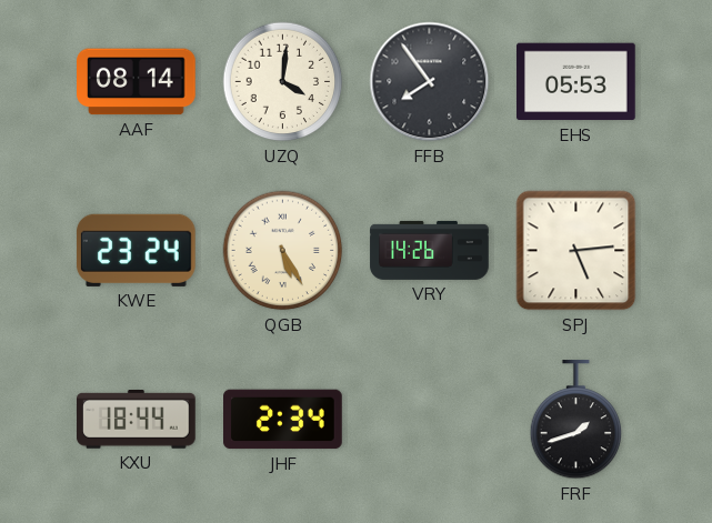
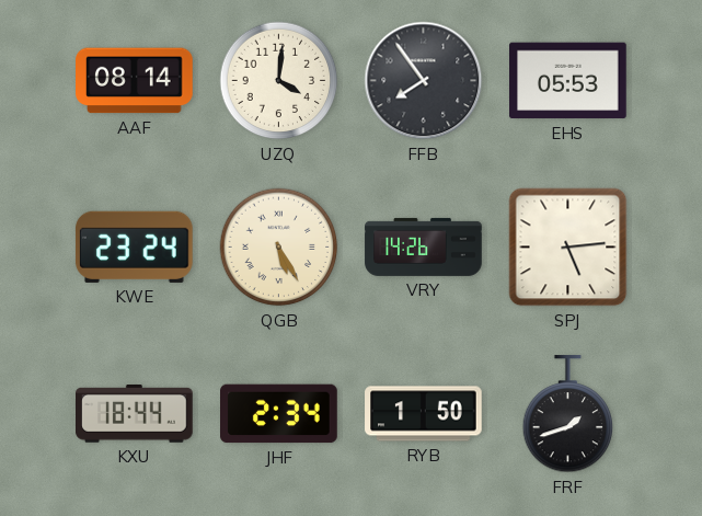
RYB: none -> 1:50
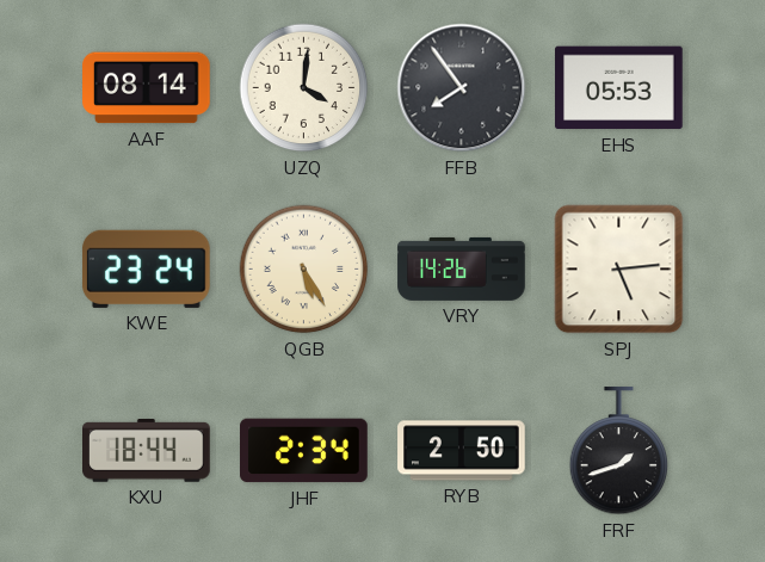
RYB: 1:50 -> 2:50
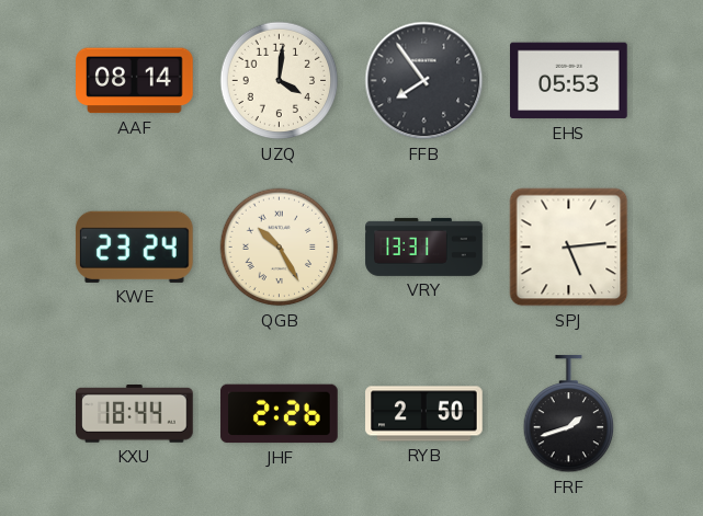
QGB: 5:25 -> 10:25
VRY: 14:26 -> 13:31
JHF: 2:34 -> 2:26
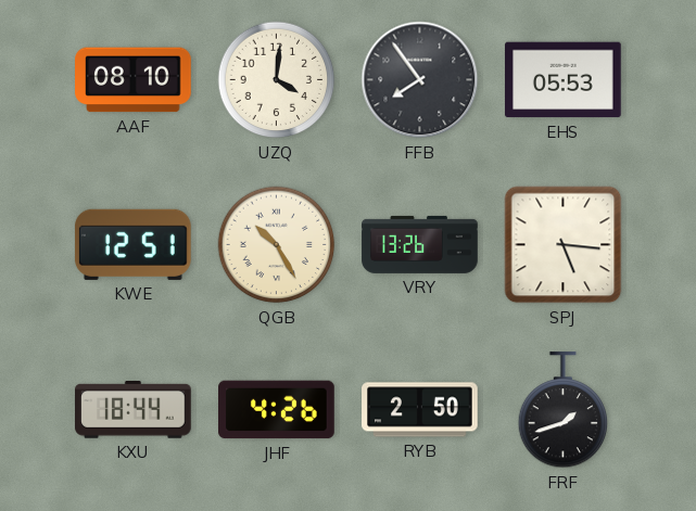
AAF: 08:14 -> 08:10
KWE: 23:24 -> 12:51
VRY: 13:31 -> 13:26
SPJ: 5:14 -> 5:16
JHF: 2:26 -> 4:26
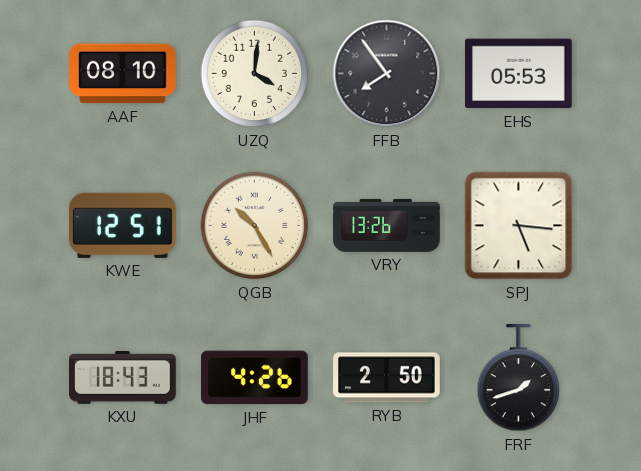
KXU: 18:44 -> 18:43
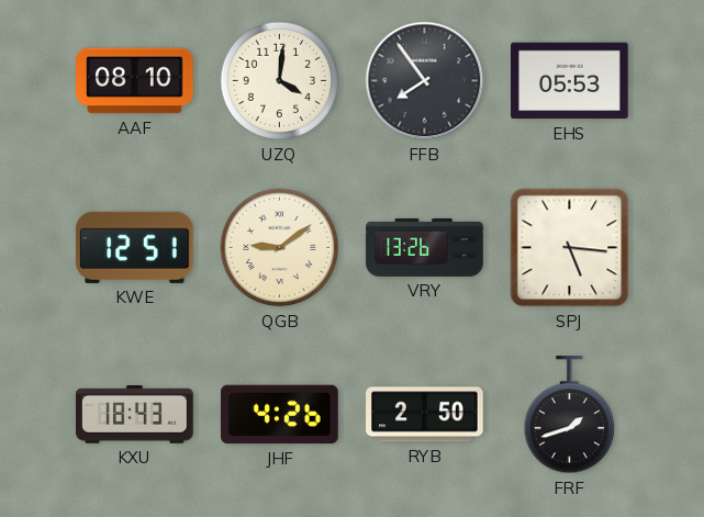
QGB: 10:25 -> 9:09
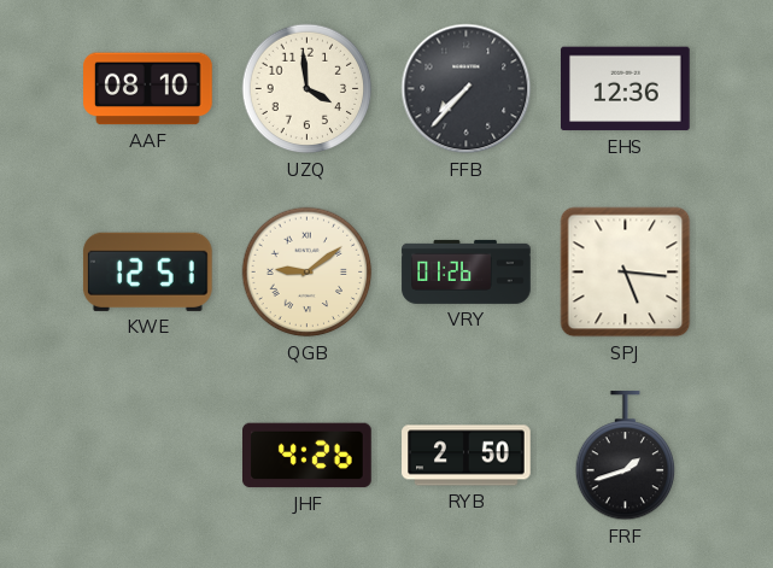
UZQ: 4:01 -> 3:59
FFB: 7:54 -> 7:37
EHS: 05:53 -> 12:36
VRY: 13:26 -> 01:26
KXU: 18:43 -> none
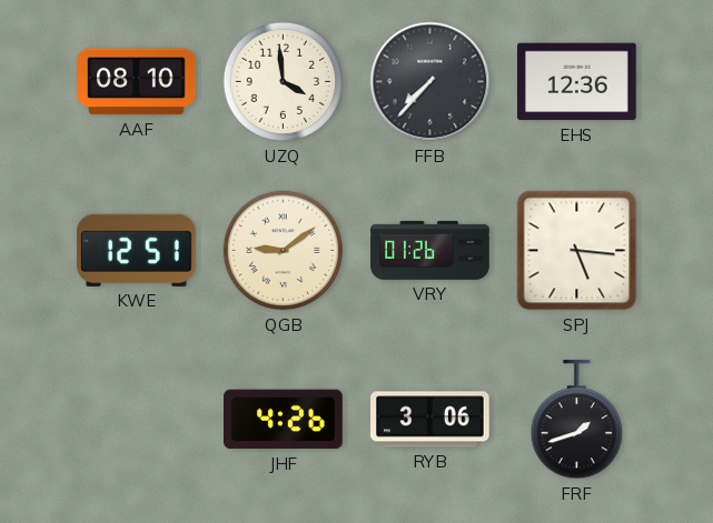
RYB: 2:50 -> 3:06
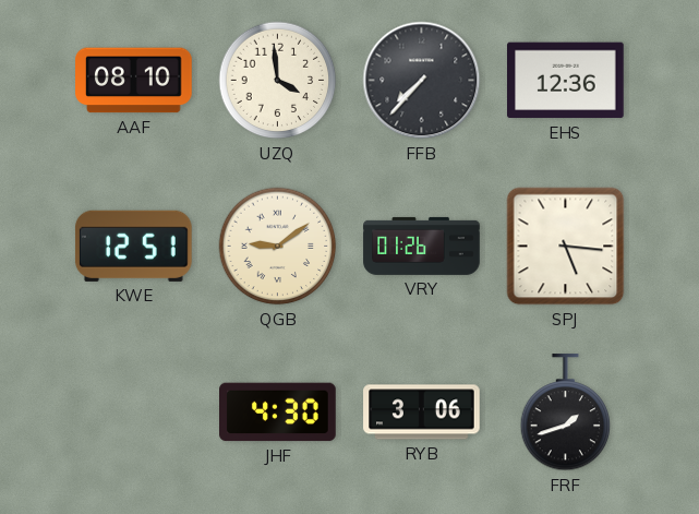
JHF: 4:26 -> 4:30
